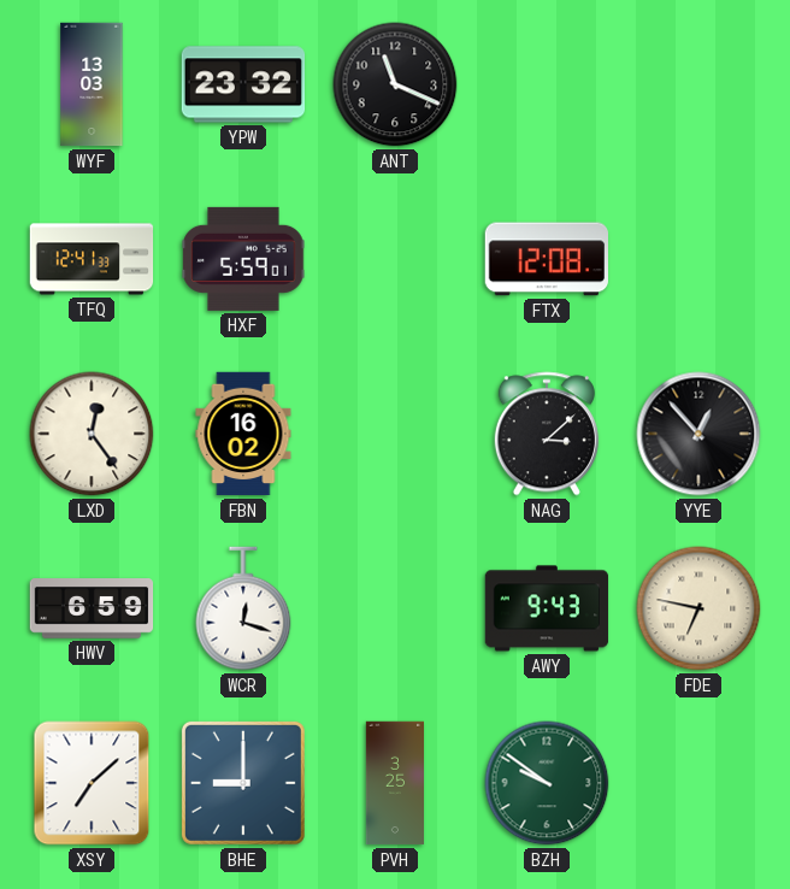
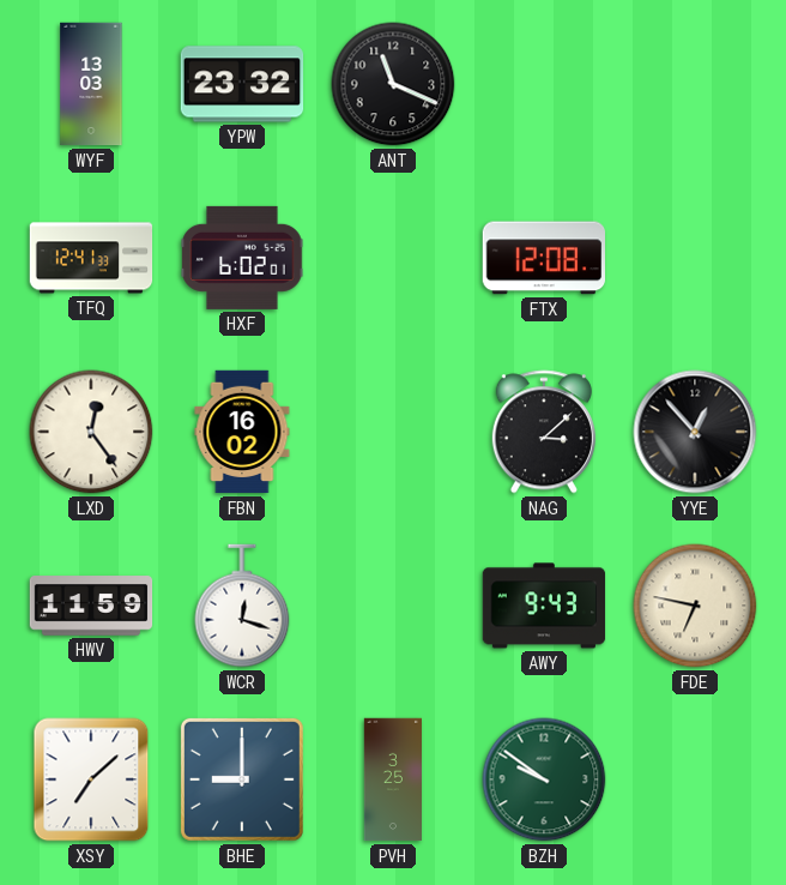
HXF: 5:59 -> 6:02
HWV: 6:59 -> 11:59
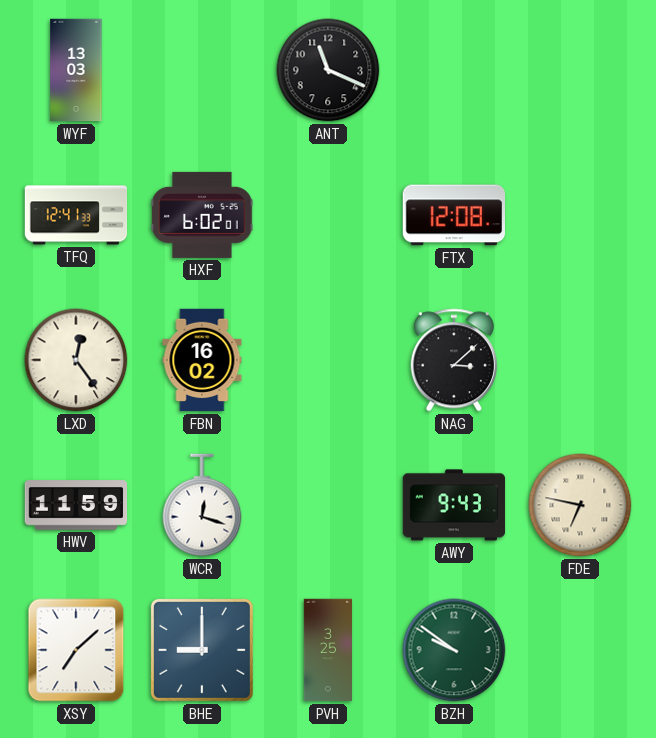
YPW: 23:32 -> none
YYE: 12:53 -> none
